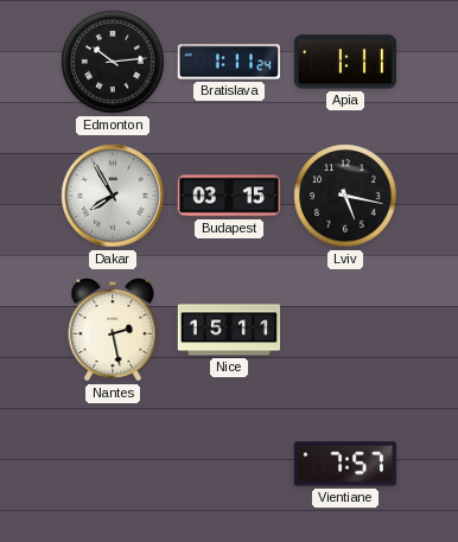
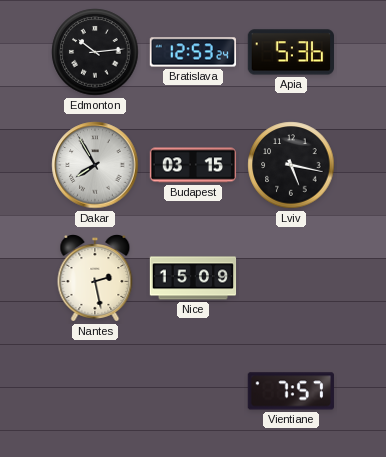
Bratislava: 1:11 -> 12:53
Apia: 1:11 -> 5:36
Nice: 15:11 -> 15:09
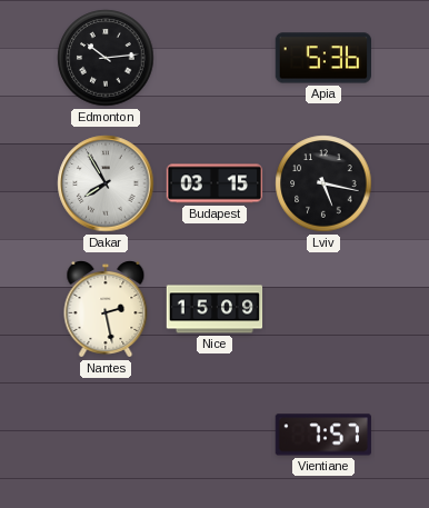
Bratislava: 12:53 -> none
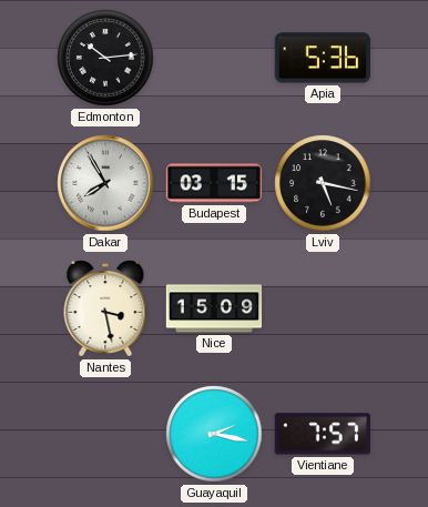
Nantes: 2:28 -> 3:28
Guayaquil: none -> 2:17
